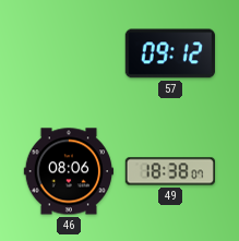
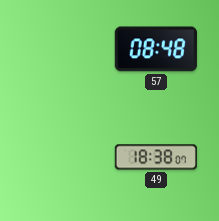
57: 09:12 -> 08:48
46: 08:06 -> none
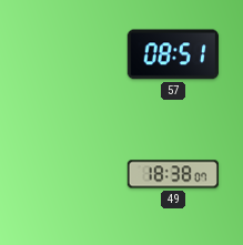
57: 08:48 -> 08:51
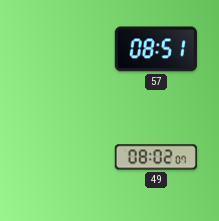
49: 18:38 -> 08:02
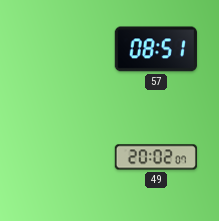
49: 08:02 -> 20:02
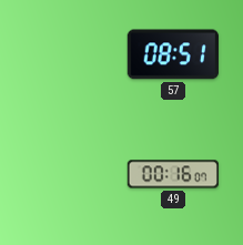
49: 20:02 -> 00:16
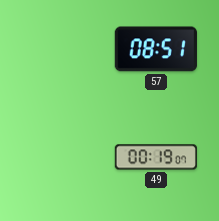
49: 00:16 -> 00:19
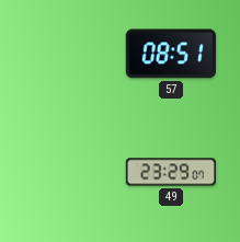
49: 00:19 -> 23:29
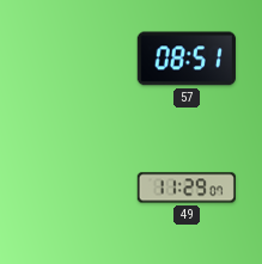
49: 23:29 -> 11:29
